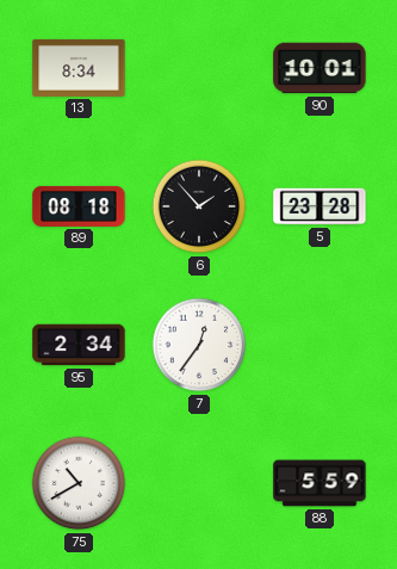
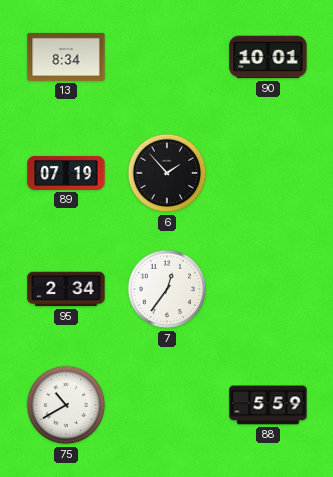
89: 08:18 -> 07:19
5: 23:28 -> none
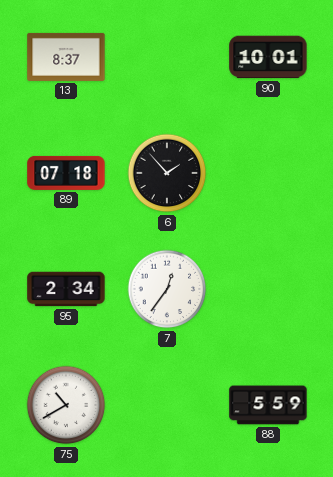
13: 8:34 -> 8:37
89: 07:19 -> 07:18
